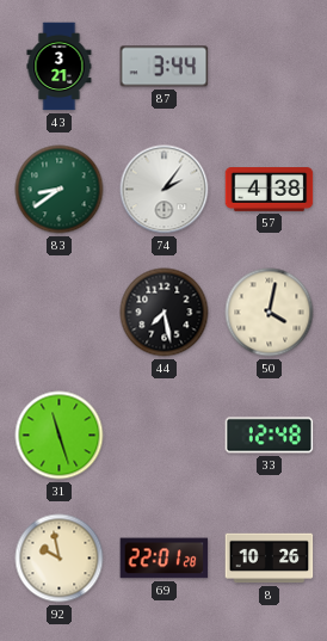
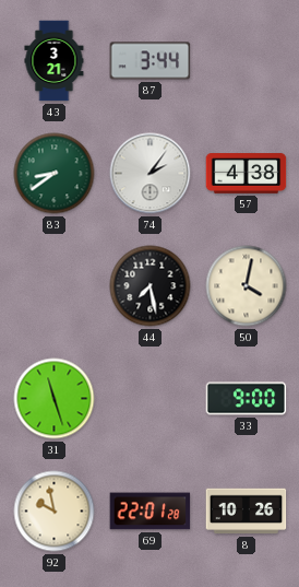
33: 12:48 -> 9:00
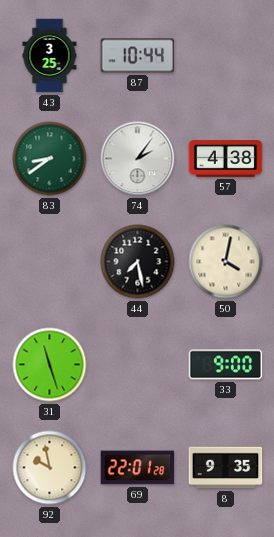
43: 3:21 -> 3:25
87: 3:44 -> 10:44
8: 10:26 -> 9:35
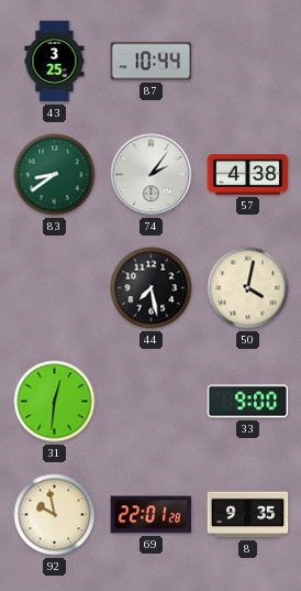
31: 11:27 -> 12:31
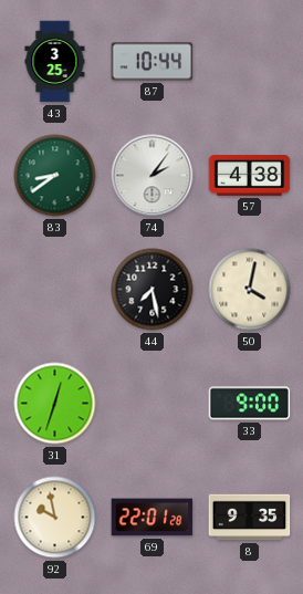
31: 12:31 -> 12:33
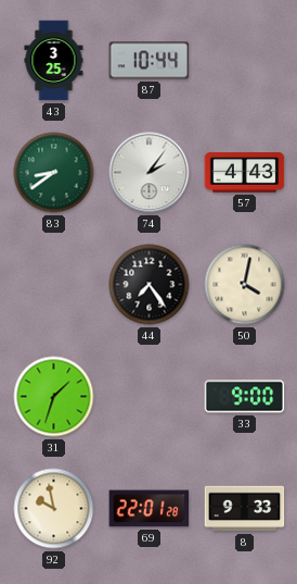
57: 4:38 -> 4:43
44: 7:28 -> 7:24
31: 12:33 -> 1:33
8: 9:35 -> 9:33
